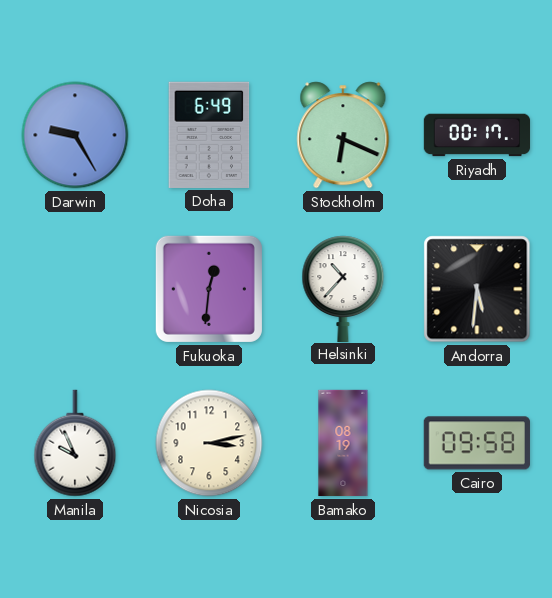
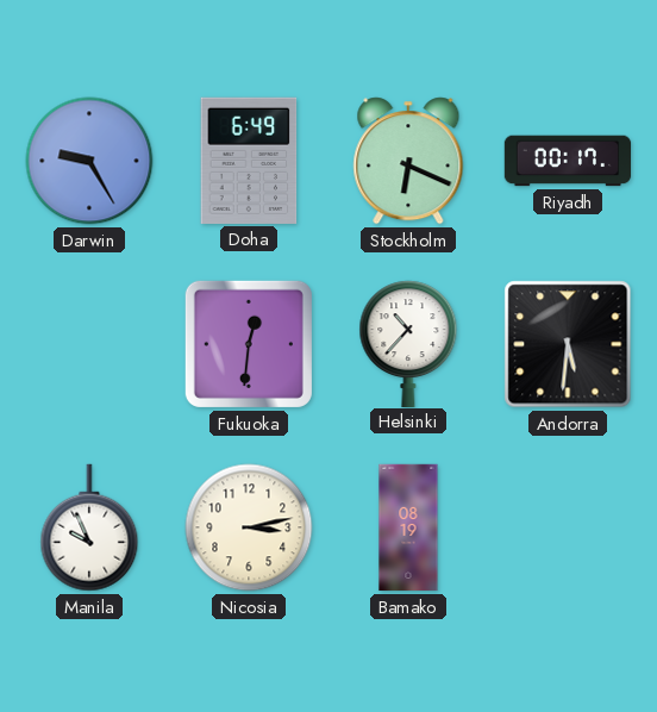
Cairo: 09:58 -> none
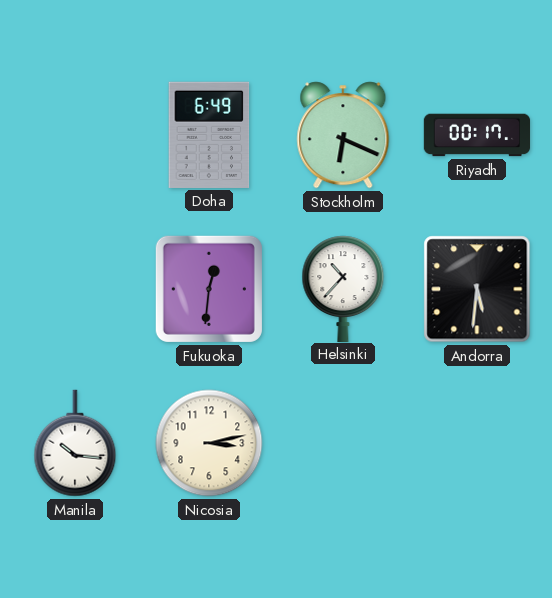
Darwin: 9:25 -> none
Manila: 9:56 -> 10:16
Bamako: 08:19 -> none
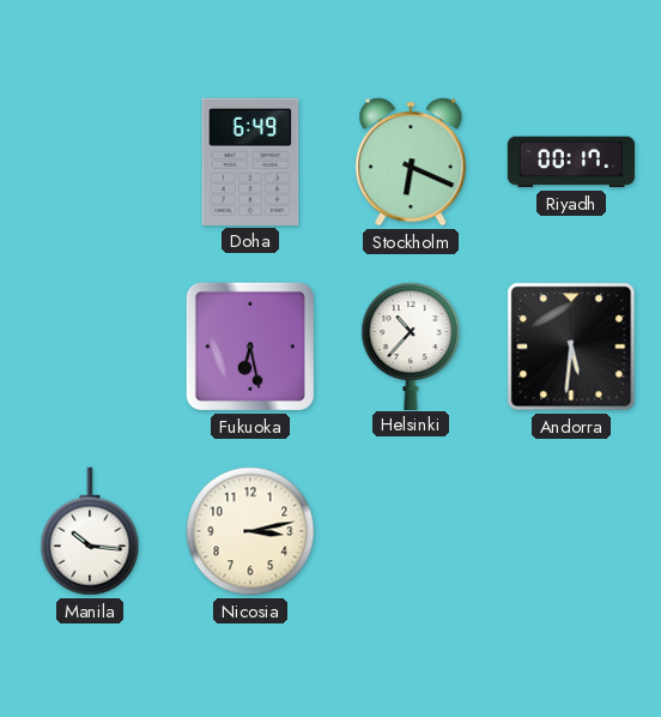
Fukuoka: 12:31 -> 6:28
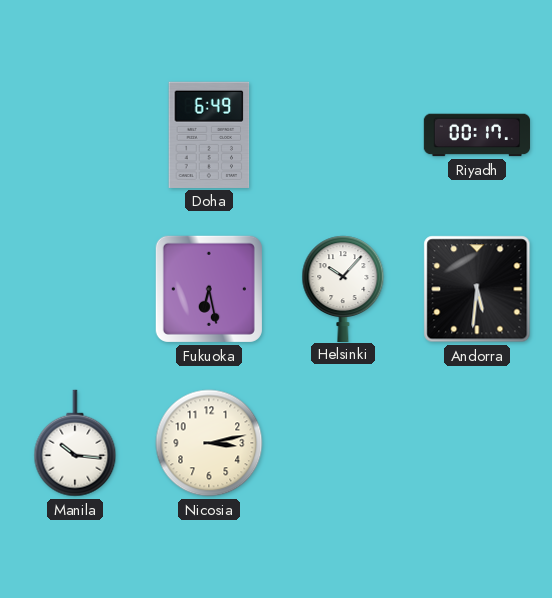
Stockholm: 6:19 -> none
Helsinki: 10:37 -> 10:07
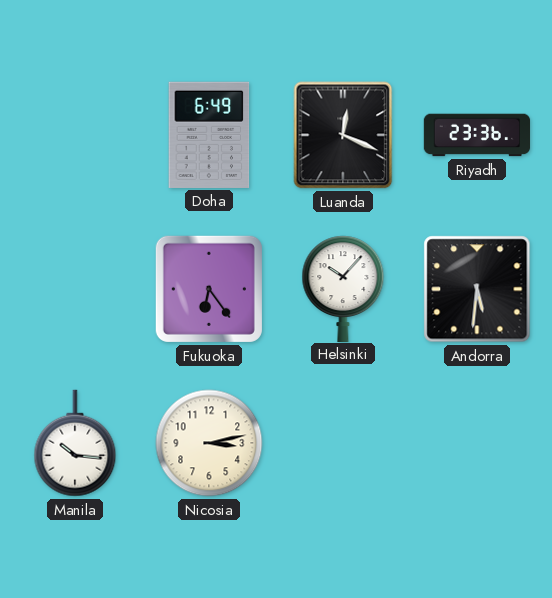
Luanda: none -> 12:19
Riyadh: 00:17 -> 23:36
Fukuoka: 6:28 -> 6:24
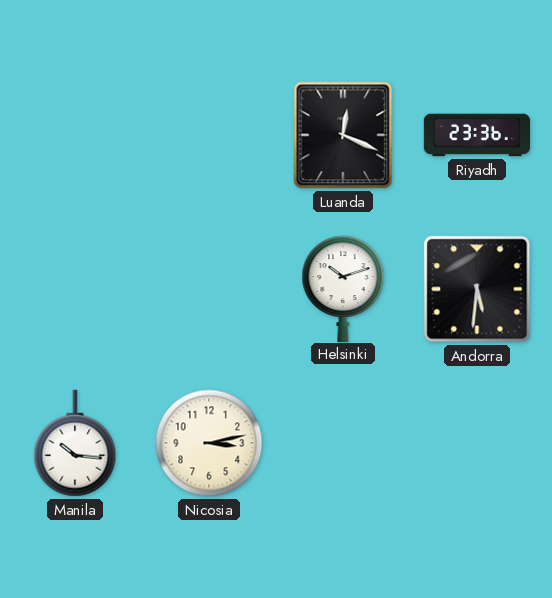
Doha: 6:49 -> none
Fukuoka: 6:24 -> none
Helsinki: 10:07 -> 10:12
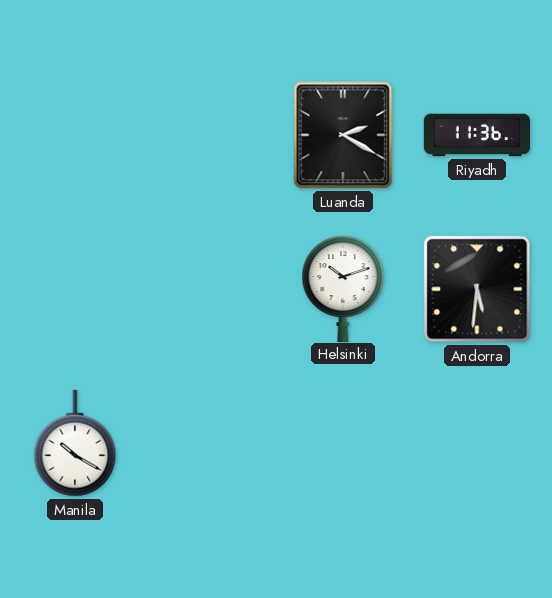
Luanda: 12:19 -> 2:20
Riyadh: 23:36 -> 11:36
Manila: 10:16 -> 10:20
Nicosia: 3:13 -> none
